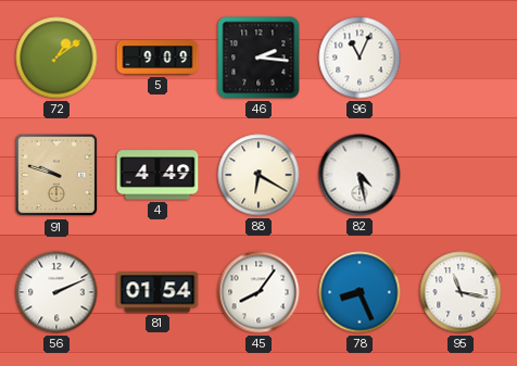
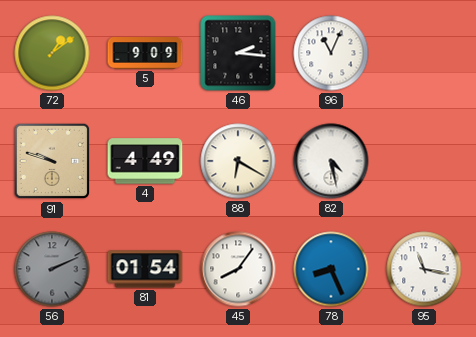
56 dial: white -> grey
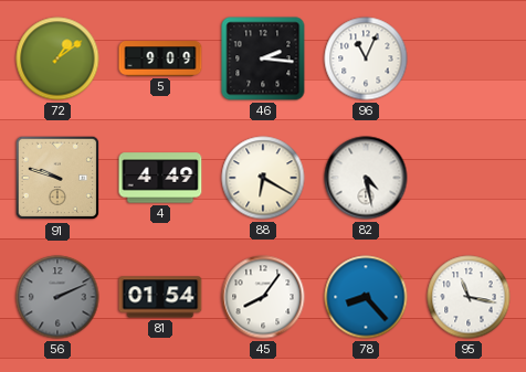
78: 8:26 -> 8:23
